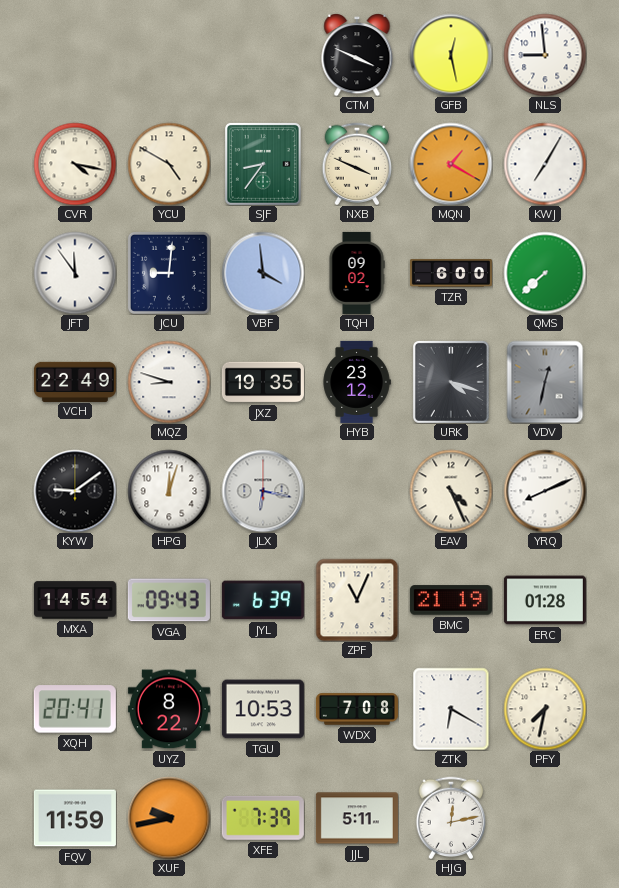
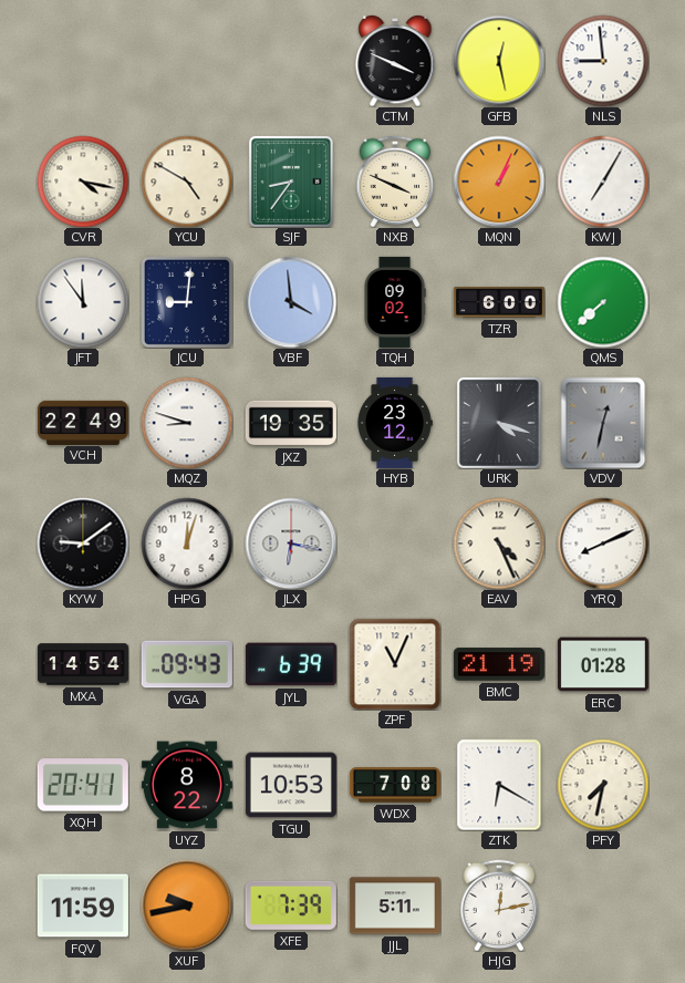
MQN: 1:20 -> 1:04
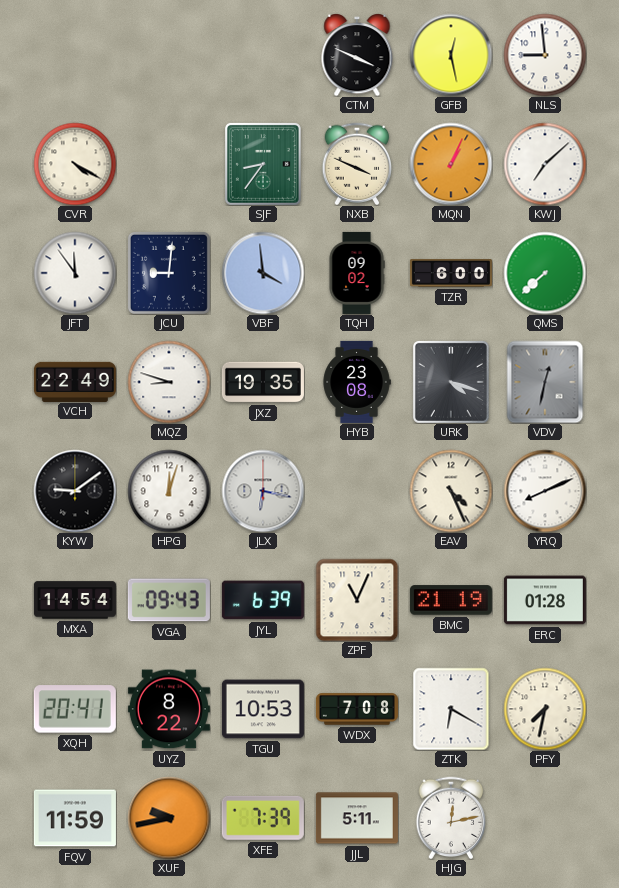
CVR: 4:17 -> 4:20
YCU: 4:50 -> none
KWJ: 7:05 -> 7:08
HYB: 23:12 -> 23:08
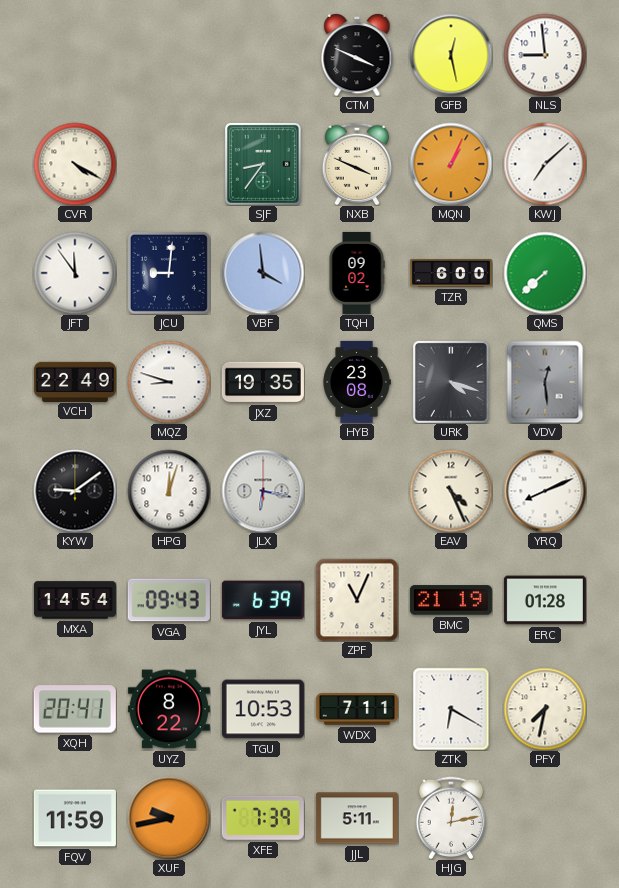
VDV: 12:32 -> 12:29
WDX: 7:08 -> 7:11
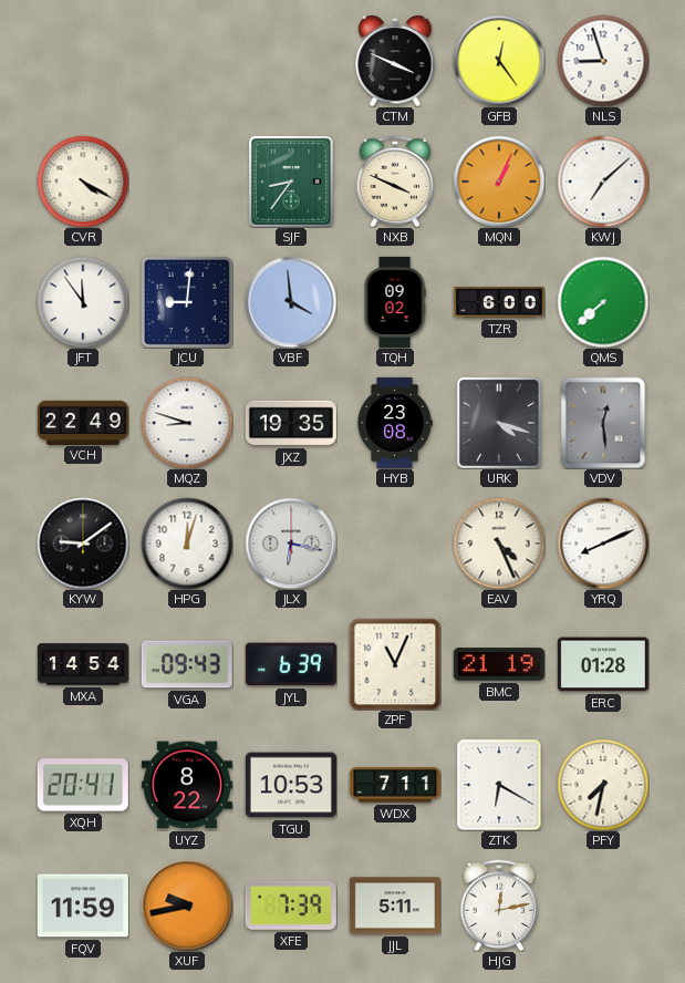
GFB: 12:28 -> 12:24
NLS: 8:59 -> 8:57
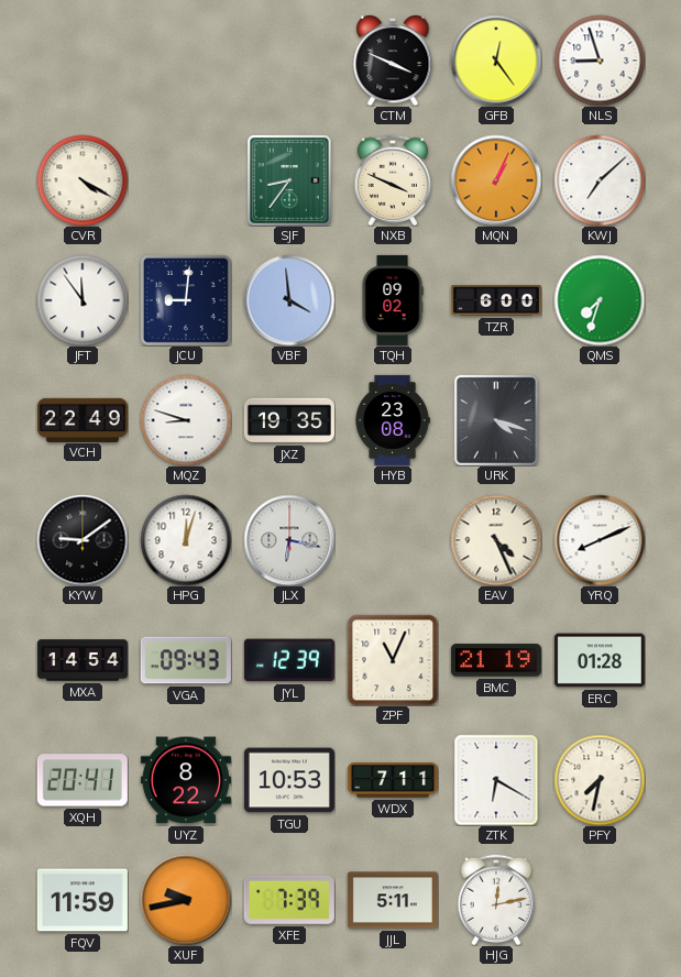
QMS: 7:38 -> 7:33
VDV: 12:29 -> none
JYL: 6:39 -> 12:39
